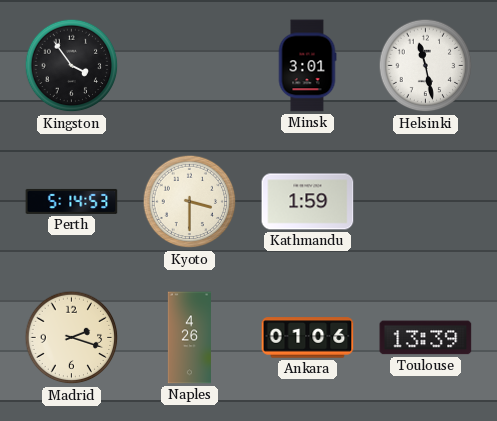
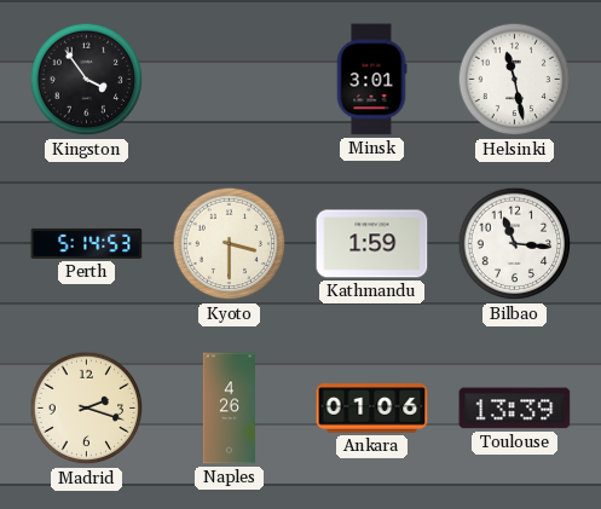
Bilbao: none -> 11:16
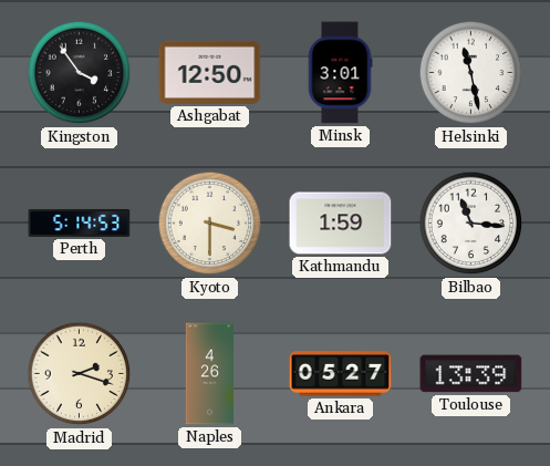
Ashgabat: none -> 12:50
Ankara: 01:06 -> 05:27
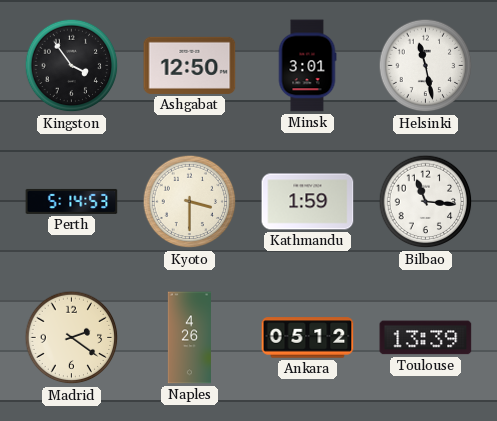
Madrid: 2:18 -> 2:21
Ankara: 05:27 -> 05:12
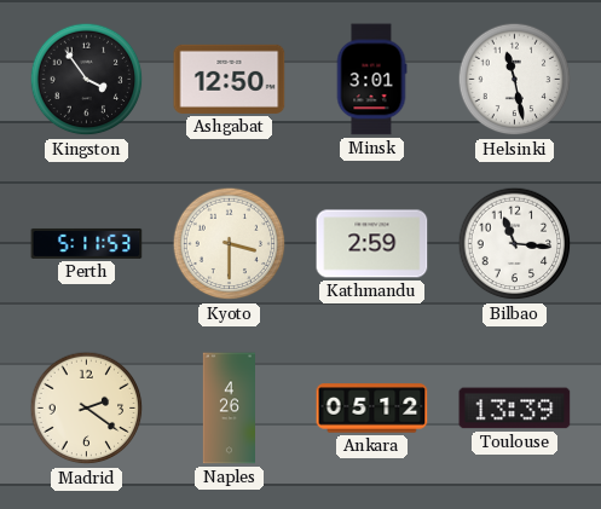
Perth: 5:14 -> 5:11
Kathmandu: 1:59 -> 2:59
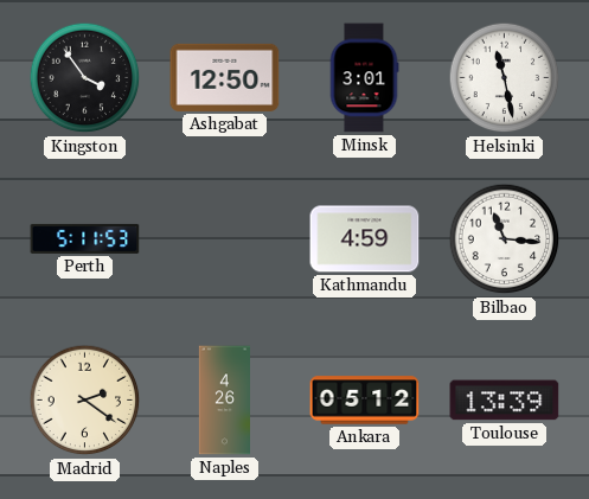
Kyoto: 3:30 -> none
Kathmandu: 2:59 -> 4:59
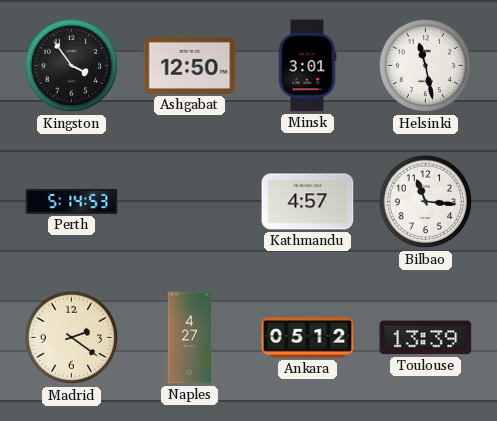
Perth: 5:11 -> 5:14
Kathmandu: 4:59 -> 4:57
Naples: 4:26 -> 4:27
